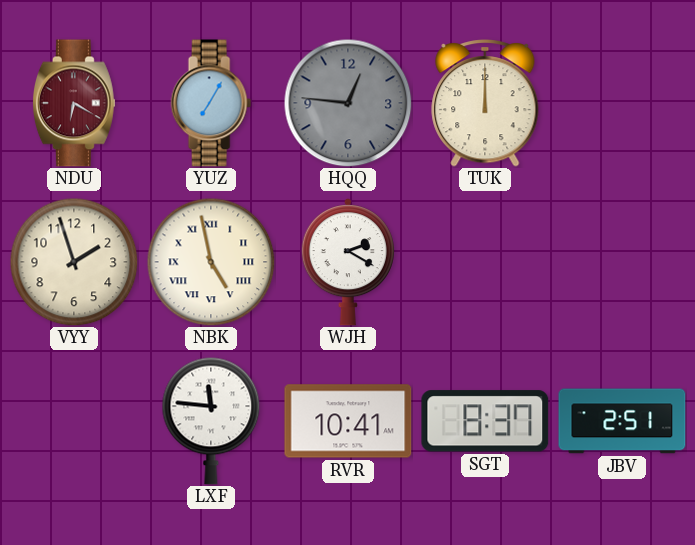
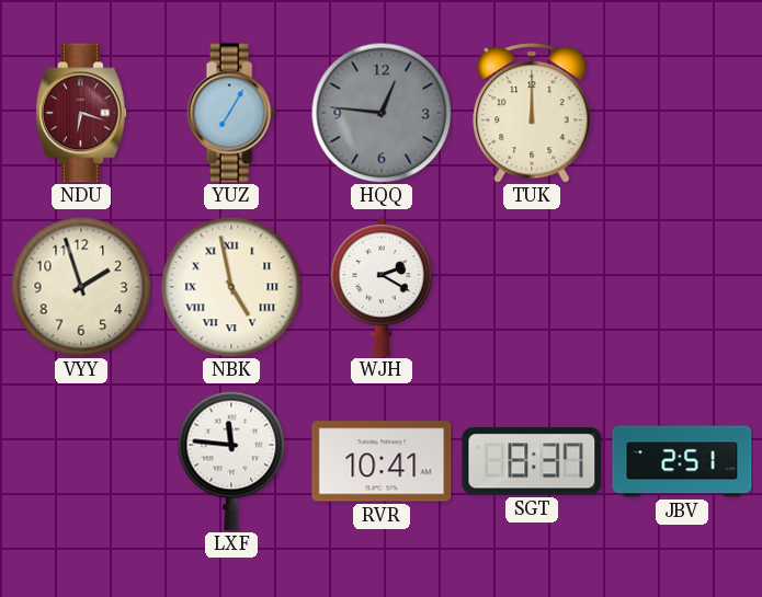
NDU: 6:20 -> 6:18
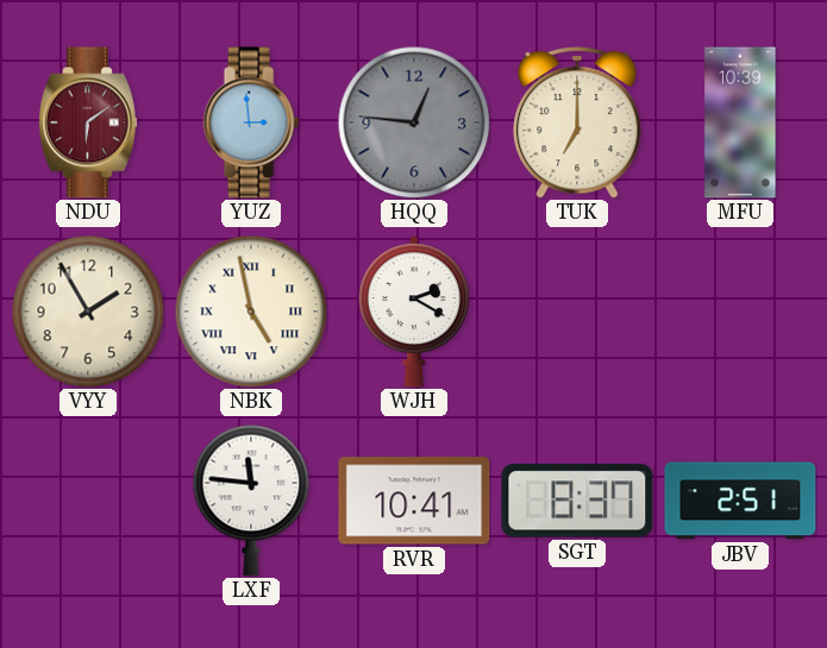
NDU: 6:18 -> 6:09
YUZ: 7:05 -> 2:59
TUK: 12:00 -> 7:00
MFU: none -> 10:39
VYY: 1:57 -> 1:55
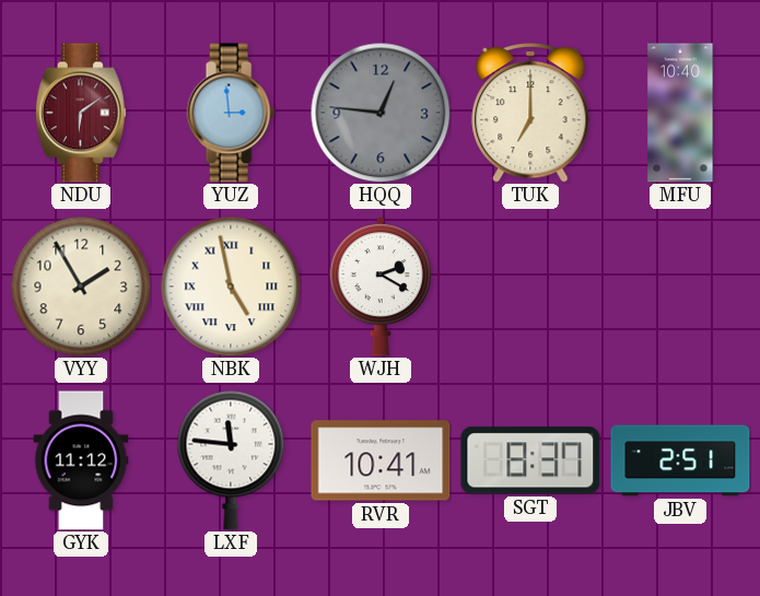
MFU: 10:39 -> 10:40
GYK: none -> 11:12
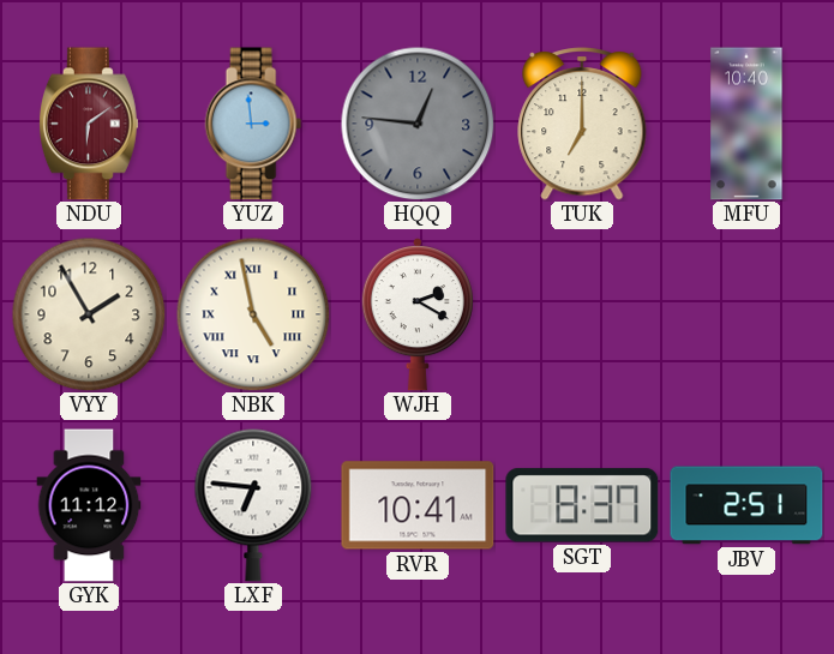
LXF: 11:46 -> 6:46
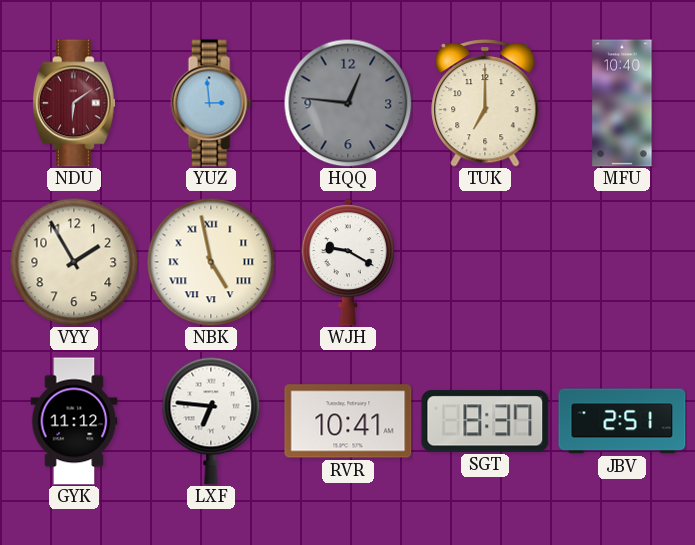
WJH: 2:20 -> 9:20
